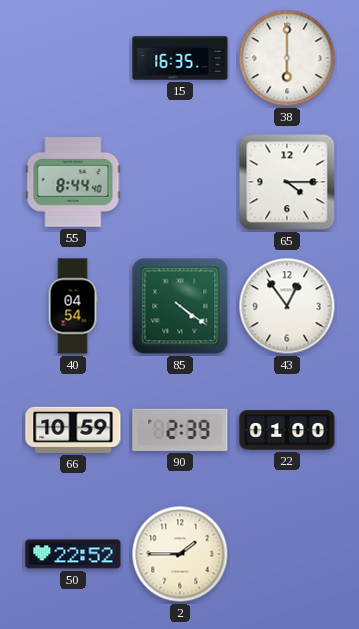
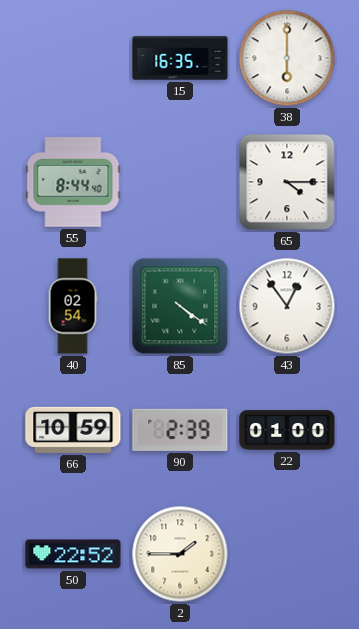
40: 04:54 -> 02:54
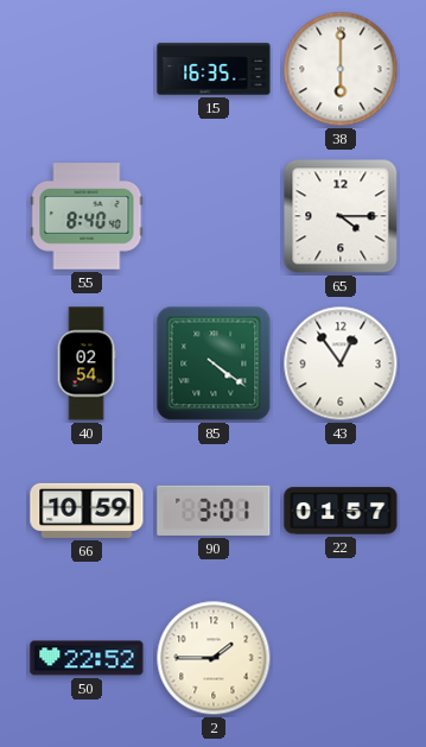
55: 8:44 -> 8:40
90: 2:39 -> 3:01
22: 01:00 -> 01:57
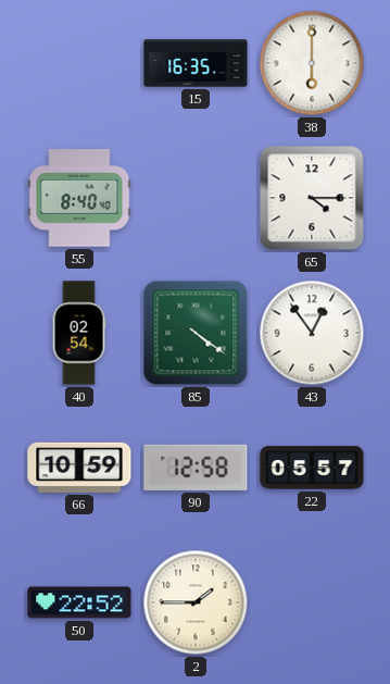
90: 3:01 -> 12:58
22: 01:57 -> 05:57
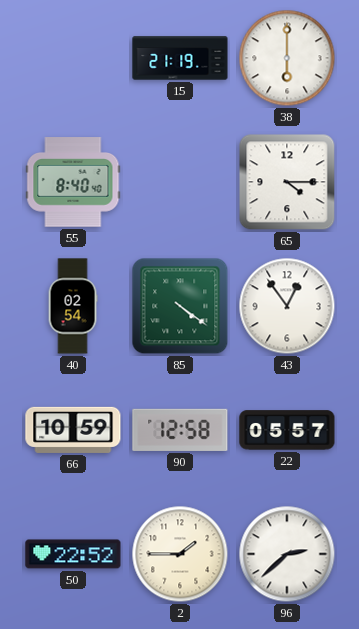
15: 16:35 -> 21:19
96: none -> 2:38
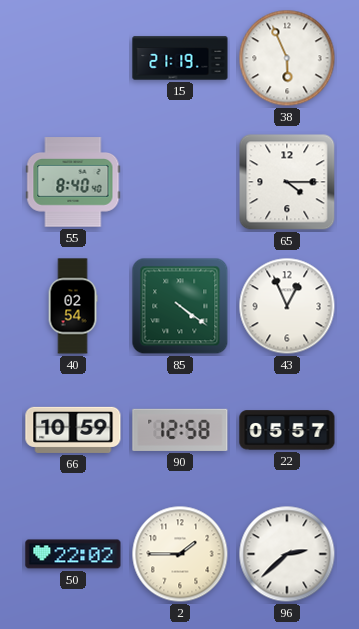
38: 6:00 -> 5:56
43: 12:54 -> 12:56
50: 22:52 -> 22:02
